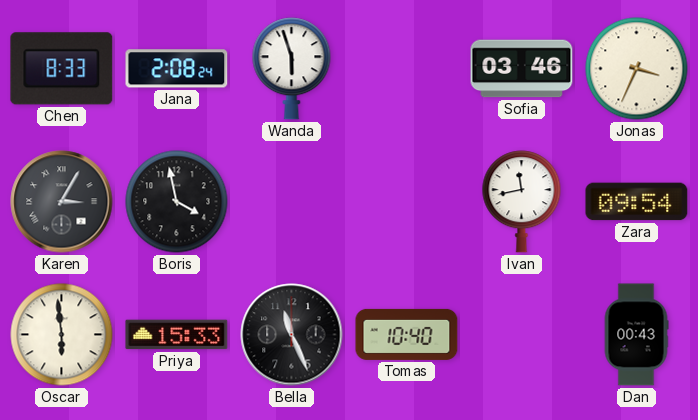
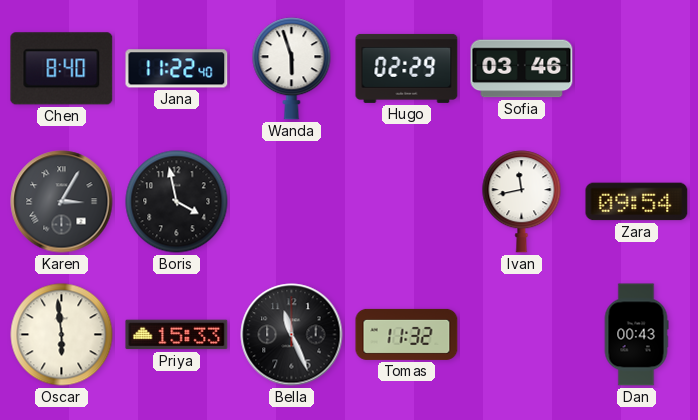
Chen: 8:33 -> 8:40
Jana: 2:08 -> 11:22
Hugo: none -> 02:29
Jonas: 3:34 -> none
Tomas: 10:40 -> 11:32
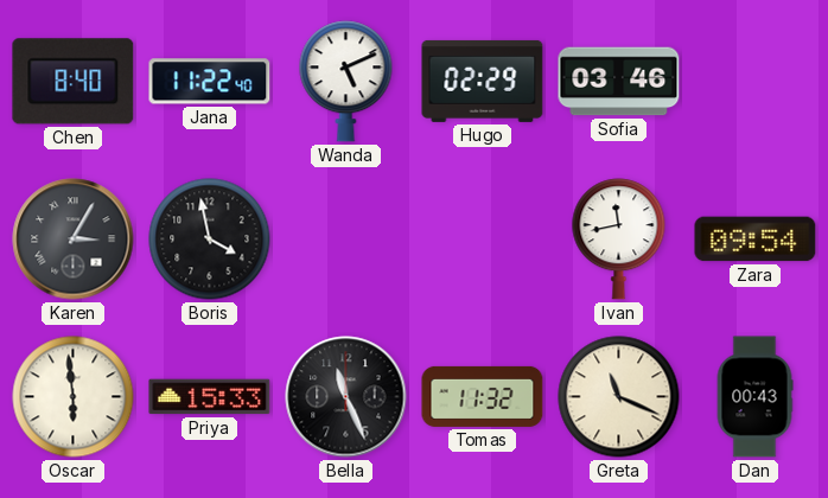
Wanda: 5:57 -> 5:11
Greta: none -> 11:19
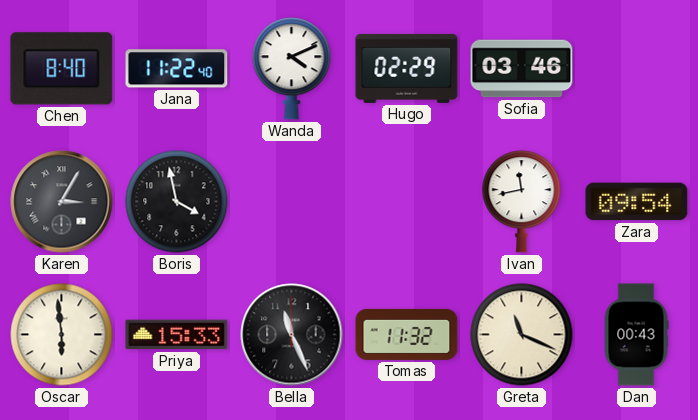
Wanda: 5:11 -> 4:11
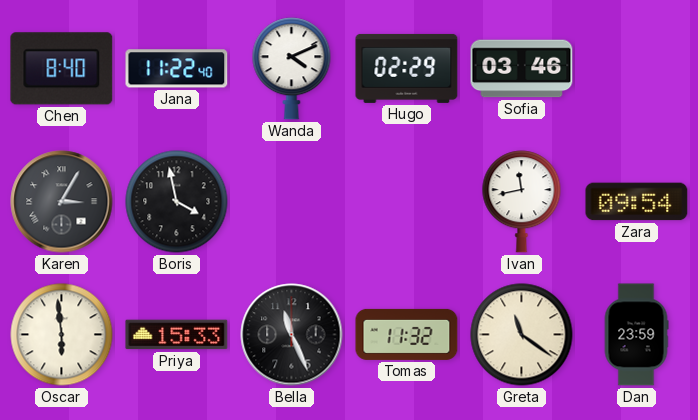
Greta: 11:19 -> 11:21
Dan: 00:43 -> 23:59
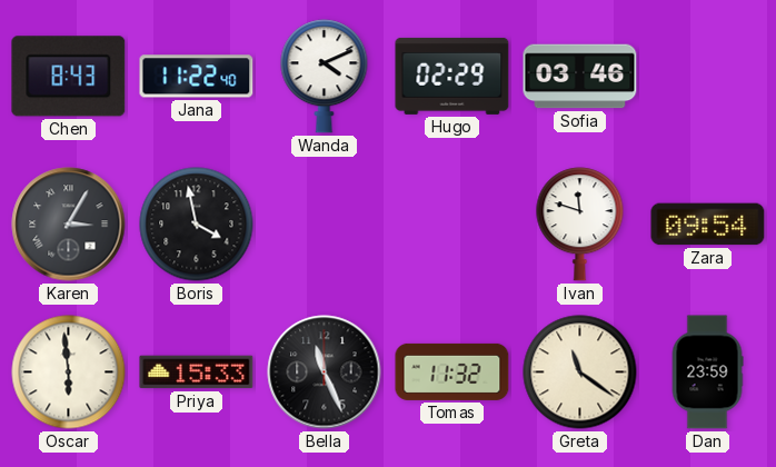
Chen: 8:40 -> 8:43
Ivan: 11:43 -> 11:48
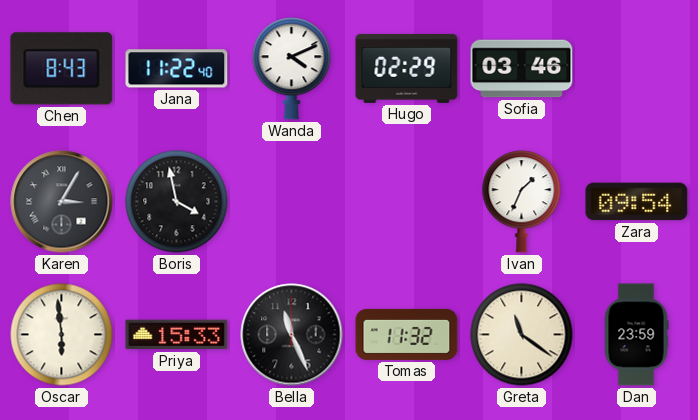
Ivan: 11:48 -> 1:34
